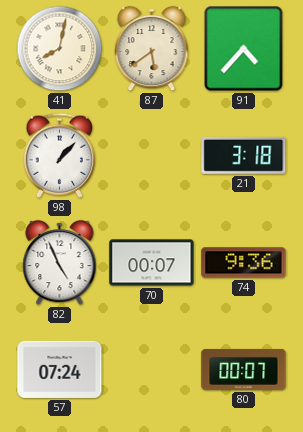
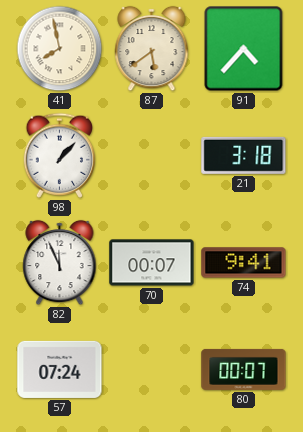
41: 8:02 -> 7:58
82: 4:56 -> 11:56
74: 9:36 -> 9:41
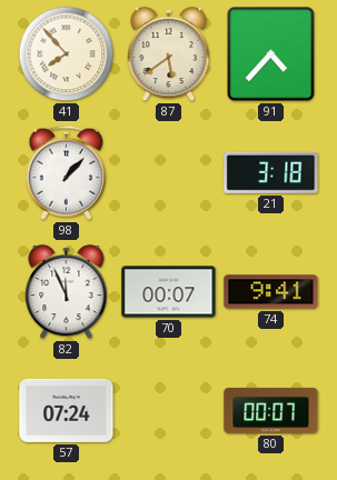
41: 7:58 -> 7:53
